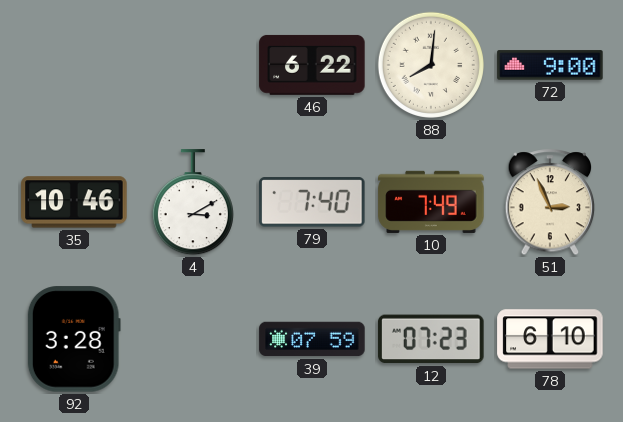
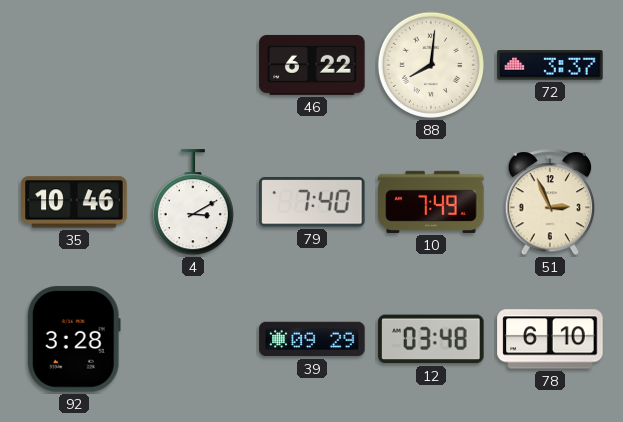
72: 9:00 -> 3:37
39: 07:59 -> 09:29
12: 07:23 -> 03:48
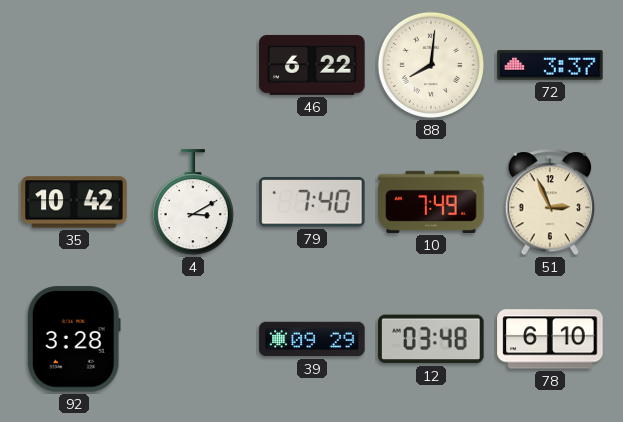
35: 10:46 -> 10:42
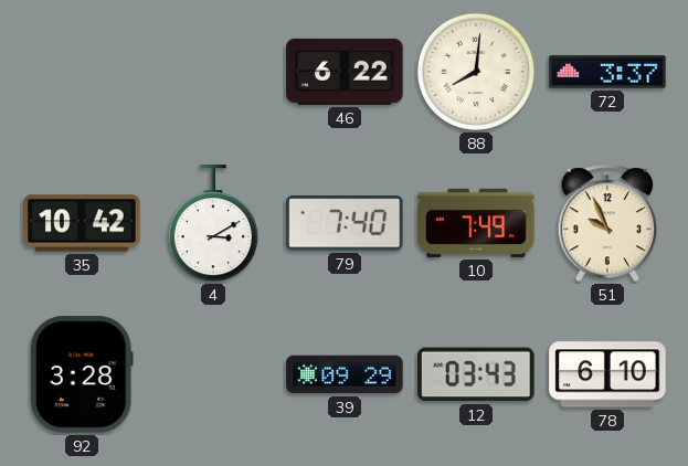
51: 2:56 -> 9:56
12: 03:48 -> 03:43
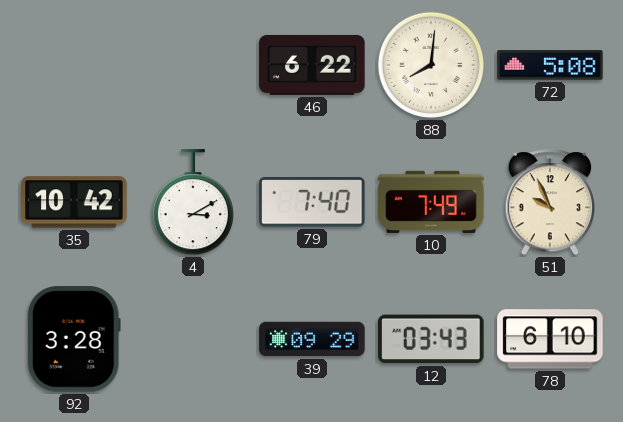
72: 3:37 -> 5:08
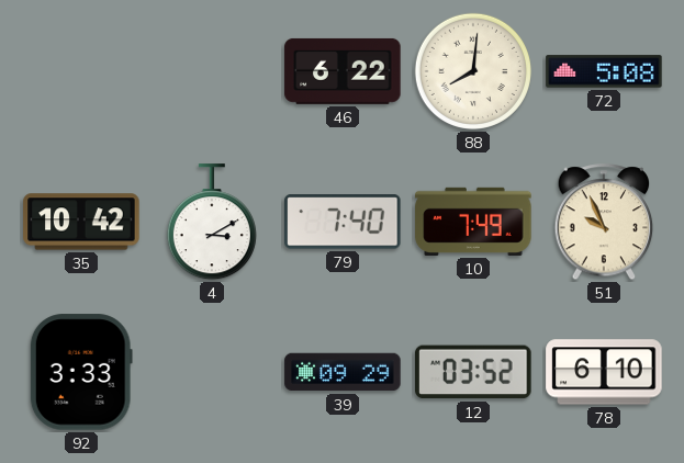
92: 3:28 -> 3:33
12: 03:43 -> 03:52
